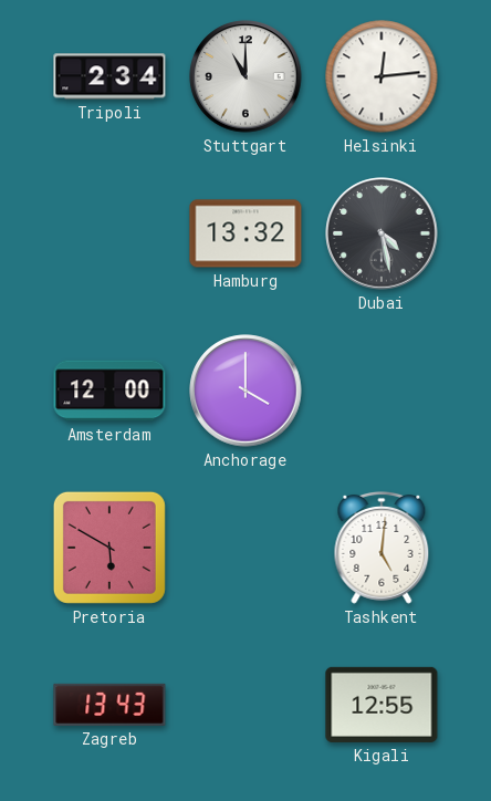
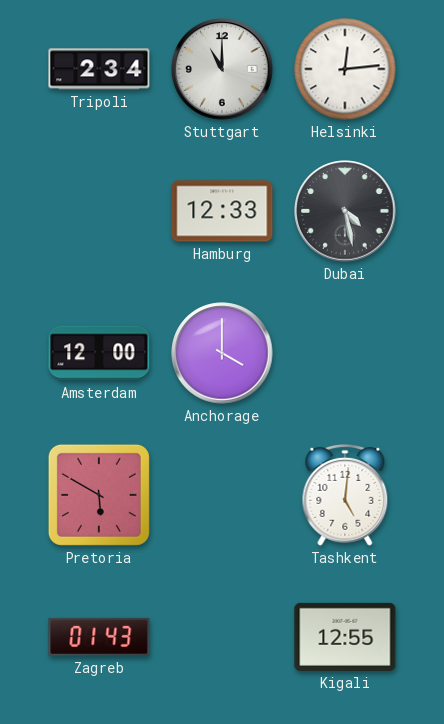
Hamburg: 13:32 -> 12:33
Zagreb: 13:43 -> 01:43
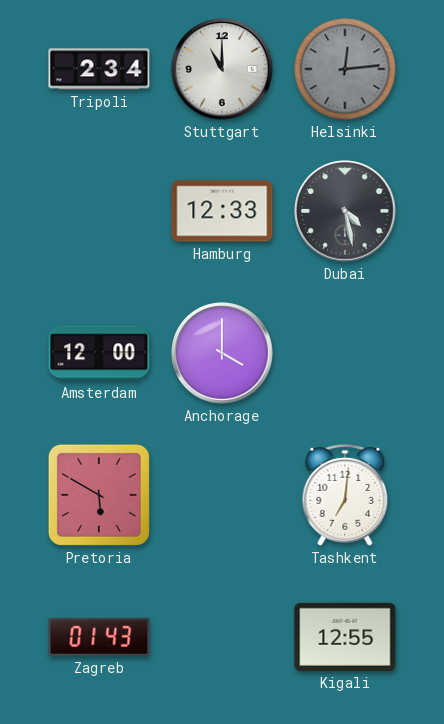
Helsinki dial: white -> grey
Tashkent: 5:01 -> 7:01
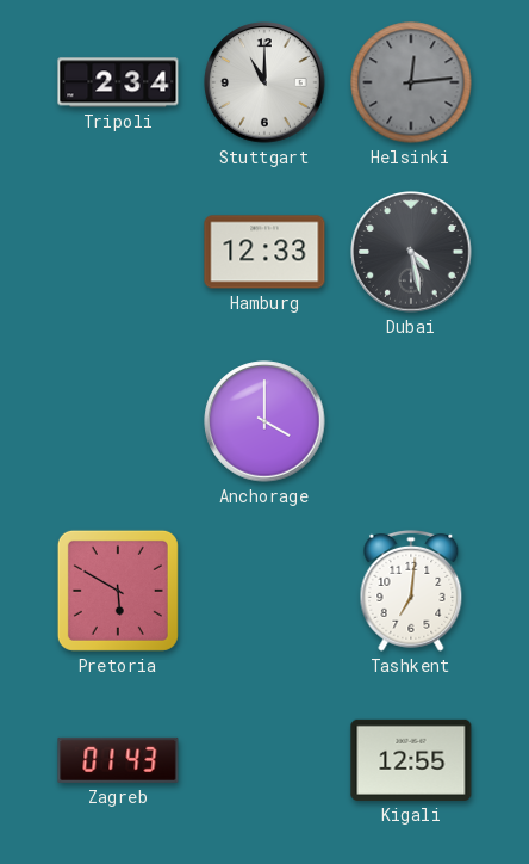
Amsterdam: 12:00 -> none
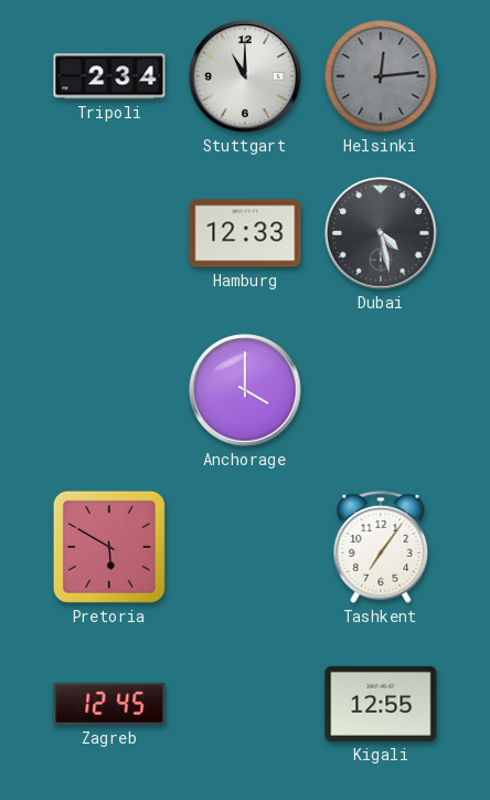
Tashkent: 7:01 -> 7:06
Zagreb: 01:43 -> 12:45
